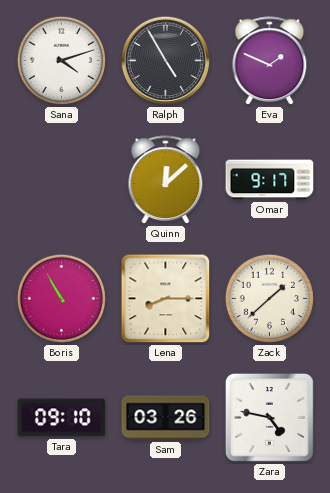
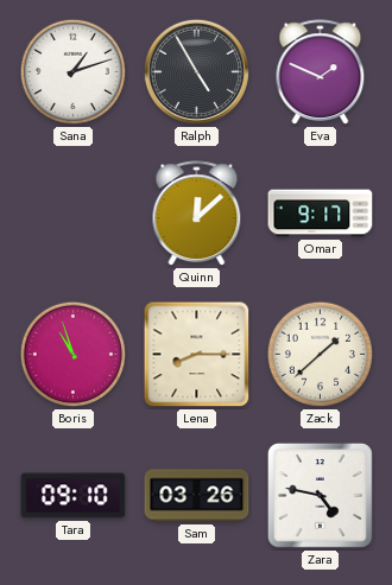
Sana: 4:12 -> 1:12
Boris: 10:55 -> 10:57
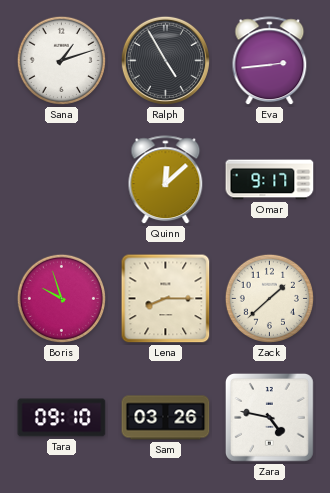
Eva: 1:49 -> 2:44
Boris: 10:57 -> 9:57
